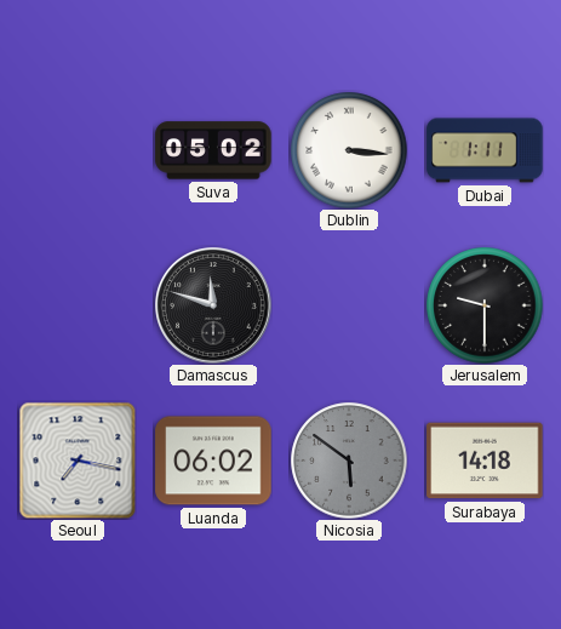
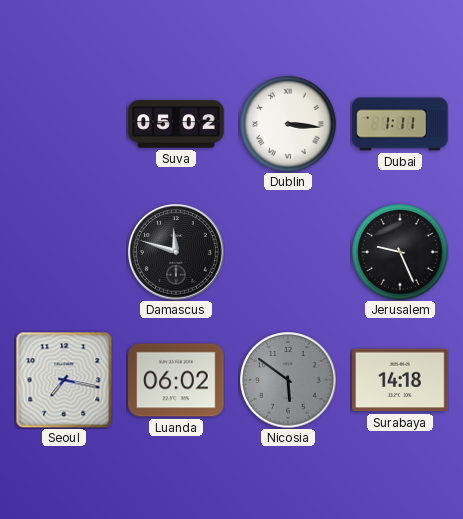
Jerusalem: 9:30 -> 9:26
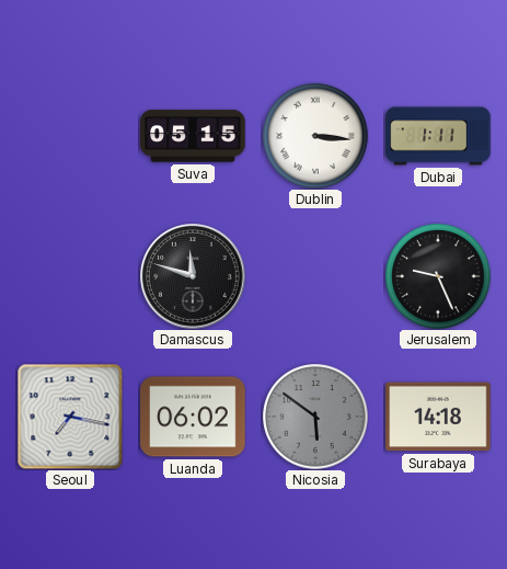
Suva: 05:02 -> 05:15
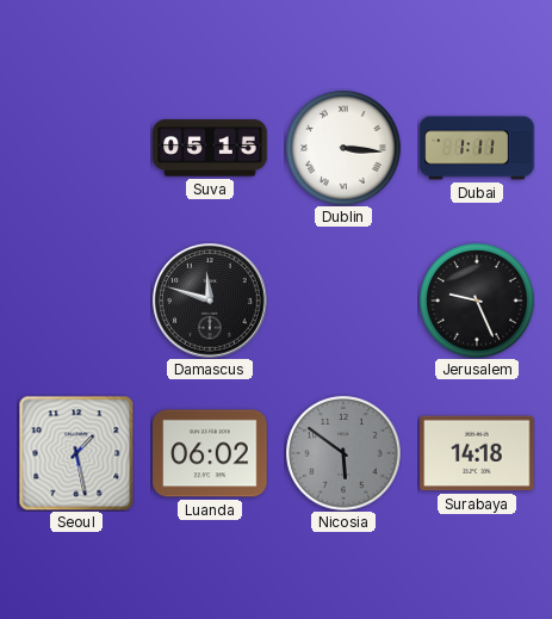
Seoul: 7:17 -> 1:28
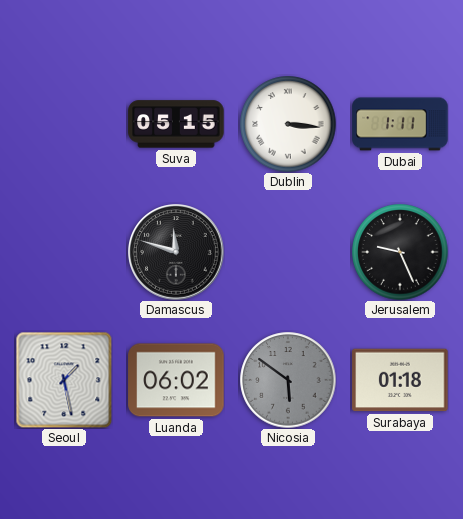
Surabaya: 14:18 -> 01:18
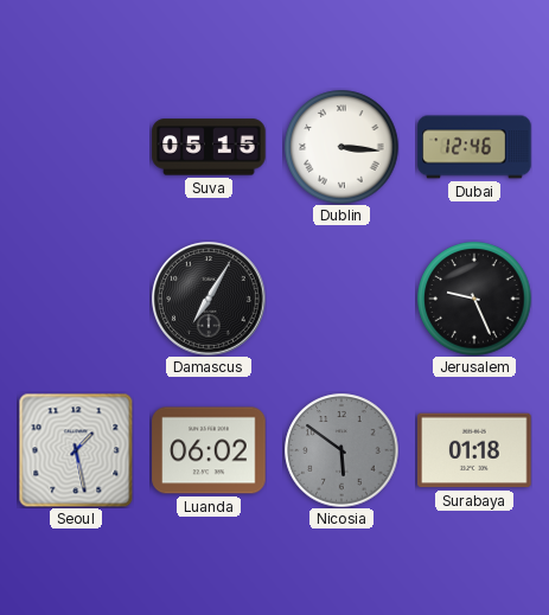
Dubai: 1:11 -> 12:46
Damascus: 11:48 -> 7:05
